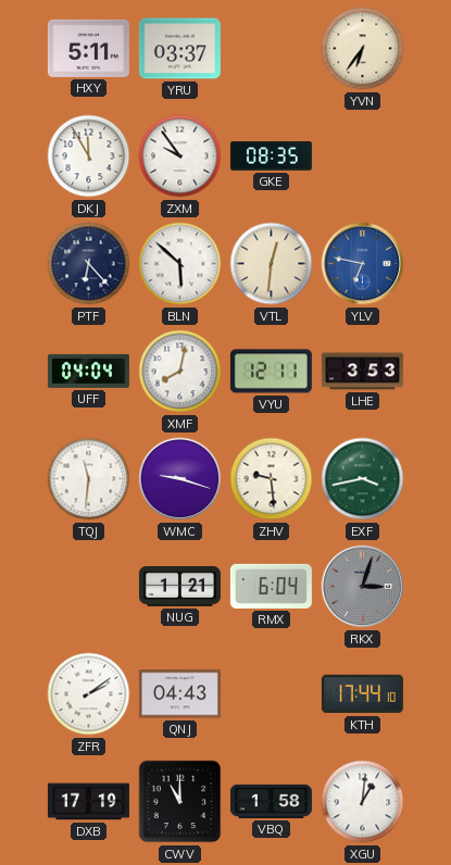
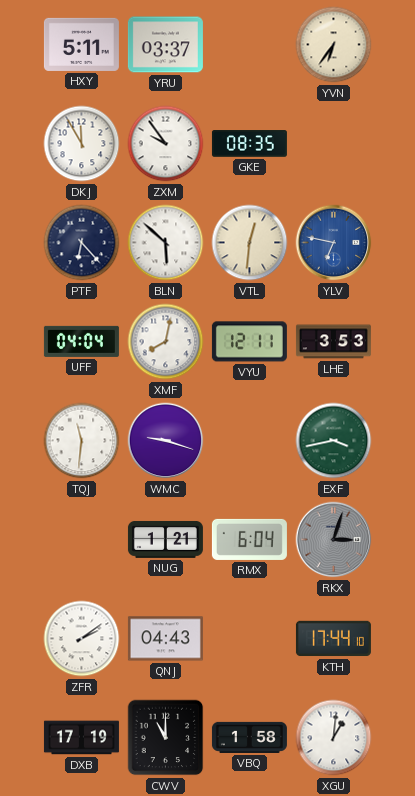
ZHV: 9:29 -> none
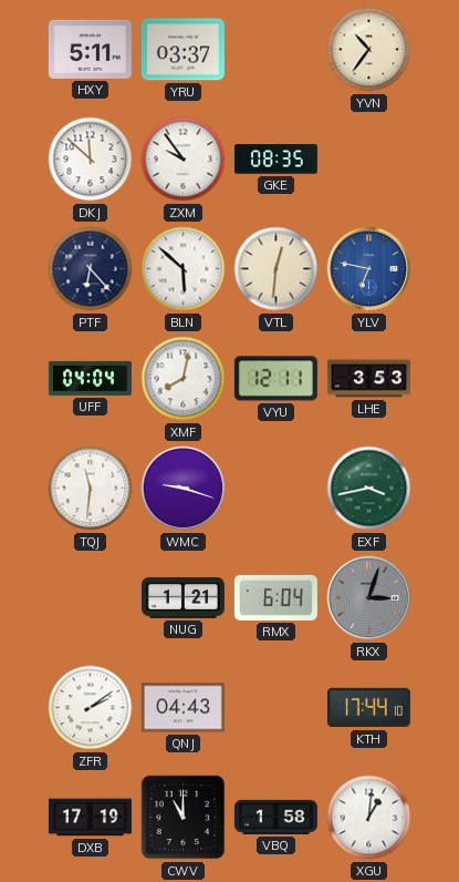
YVN: 6:36 -> 10:36
DKJ: 11:55 -> 11:52
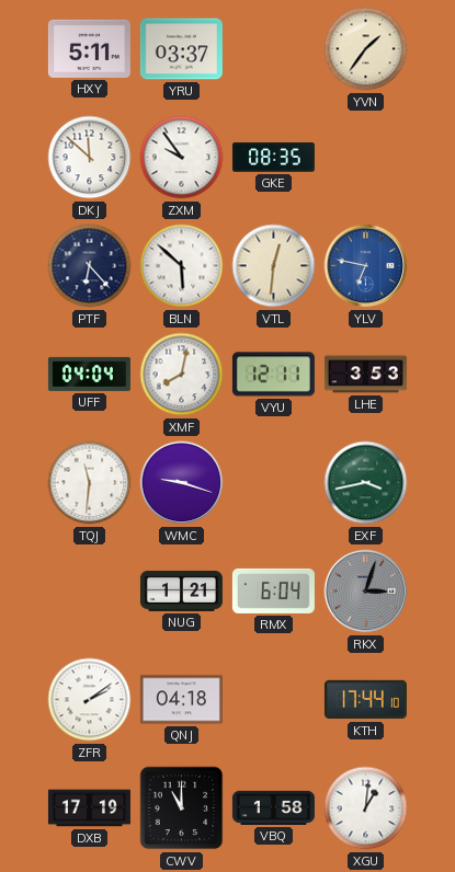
YVN: 10:36 -> 1:36
QNJ: 04:43 -> 04:18
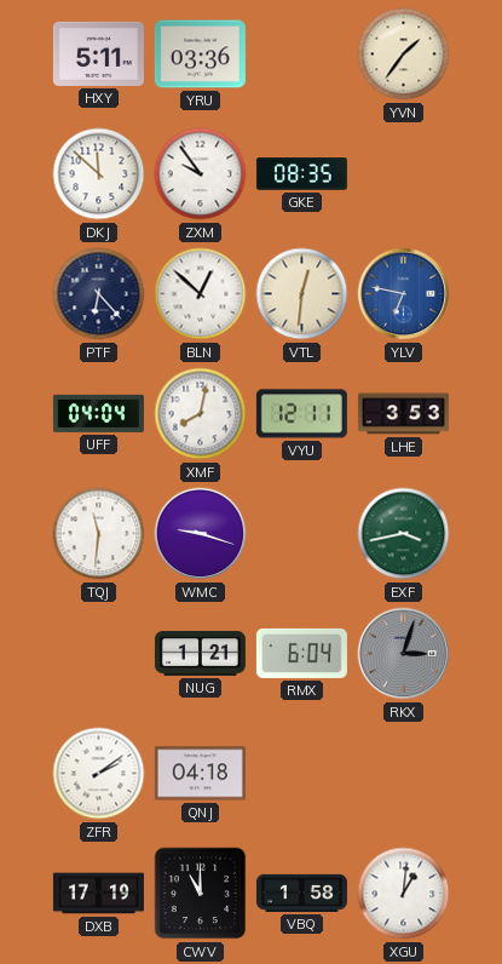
YRU: 03:37 -> 03:36
BLN: 5:52 -> 12:52
KTH: 17:44 -> none
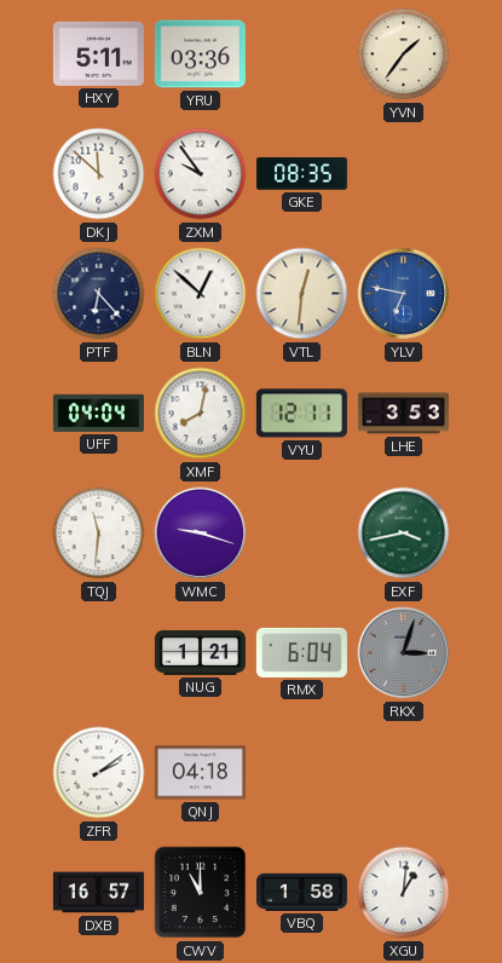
DXB: 17:19 -> 16:57
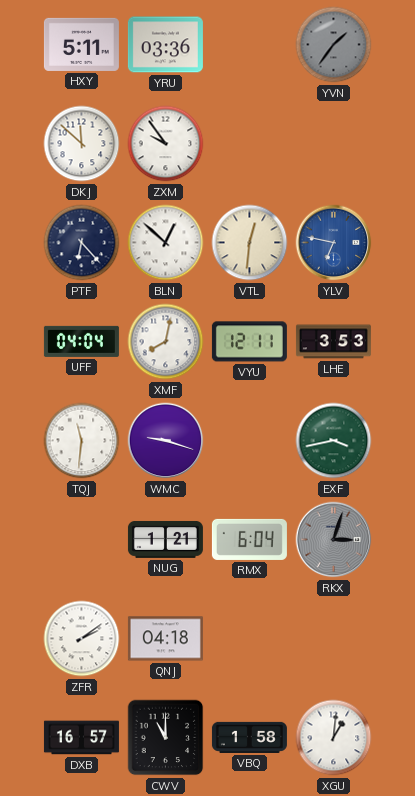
YVN dial: cream -> grey
GKE: 08:35 -> none
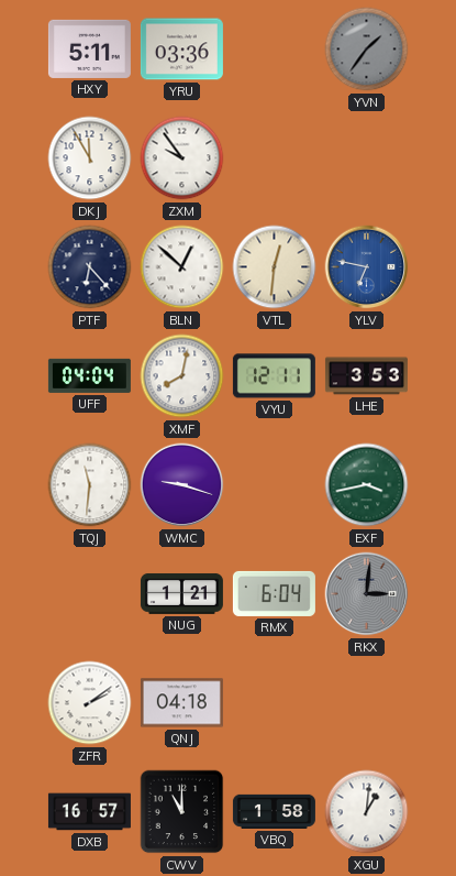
DKJ: 11:52 -> 11:55
RKX: 3:03 -> 3:01
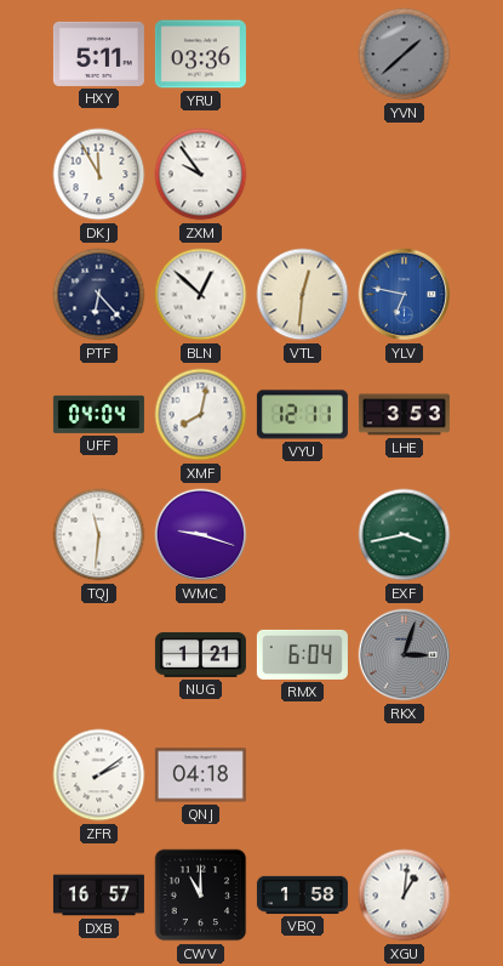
YVN: 1:36 -> 1:38
RKX: 3:01 -> 3:03
